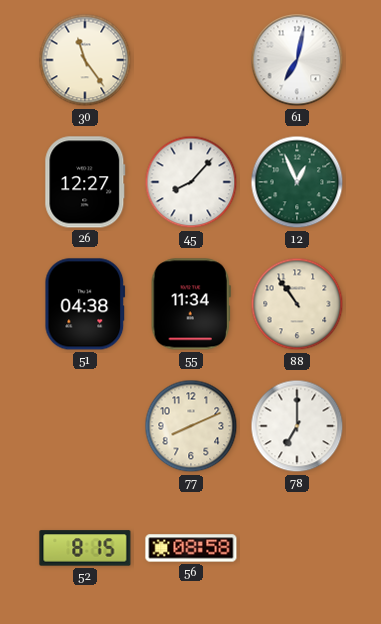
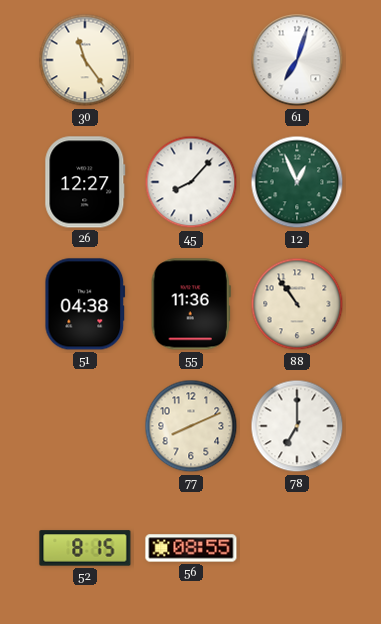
61: 7:02 -> 7:03
55: 11:34 -> 11:36
56: 08:58 -> 08:55
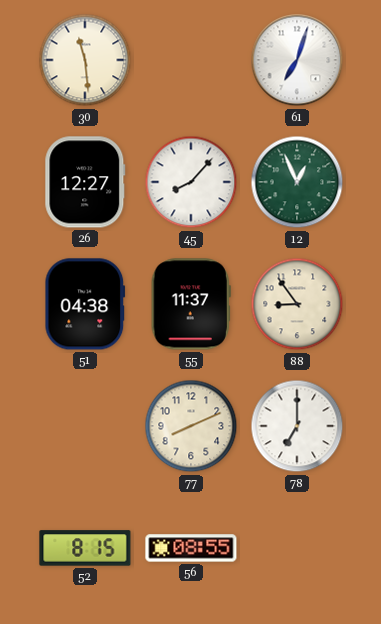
30: 11:24 -> 11:29
55: 11:36 -> 11:37
88: 10:54 -> 8:54
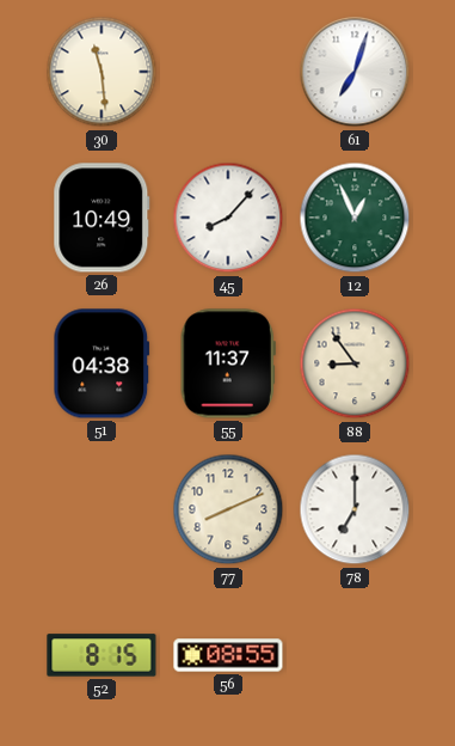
26: 12:27 -> 10:49
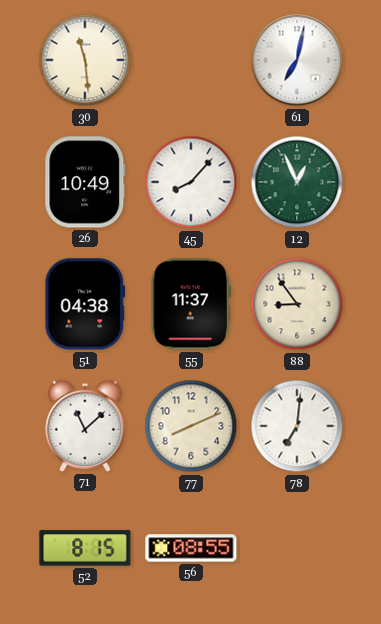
61: 7:03 -> 7:02
71: none -> 11:08
78: 7:00 -> 7:01
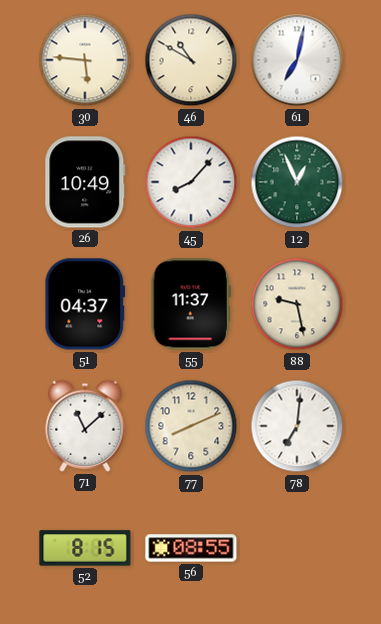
30: 11:29 -> 5:46
46: none -> 10:50
51: 04:38 -> 04:37
88: 8:54 -> 9:28
